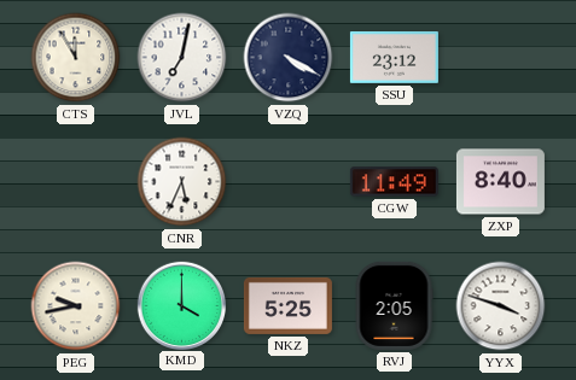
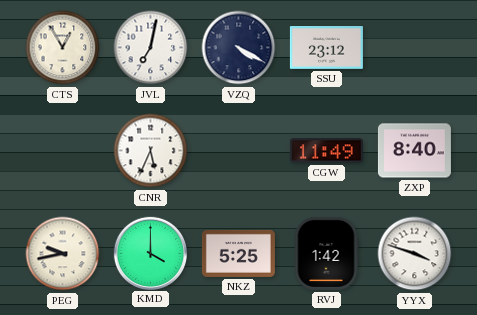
CTS: 11:55 -> 12:55
RVJ: 2:05 -> 1:42
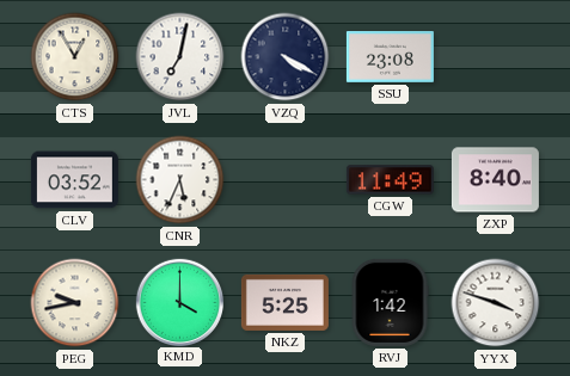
SSU: 23:12 -> 23:08
CLV: none -> 03:52
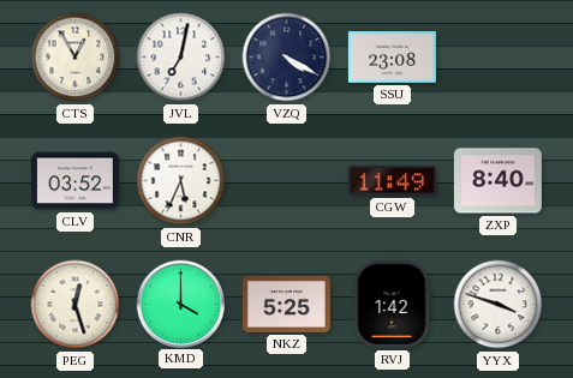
PEG: 9:43 -> 12:27
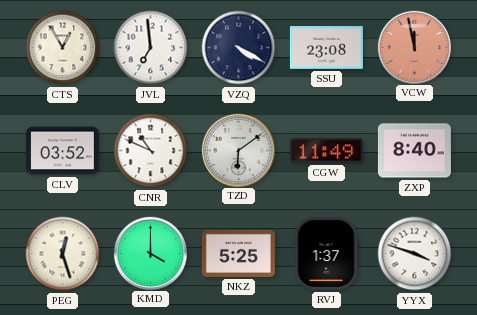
JVL: 7:02 -> 6:59
VCW: none -> 11:58
CNR: 5:34 -> 10:49
TZD: none -> 6:09
RVJ: 1:42 -> 1:37
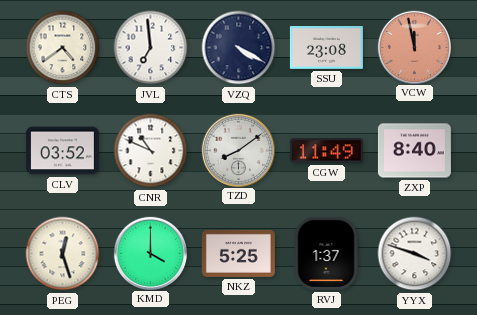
CTS: 12:55 -> 4:39
TZD: 6:09 -> 8:09
